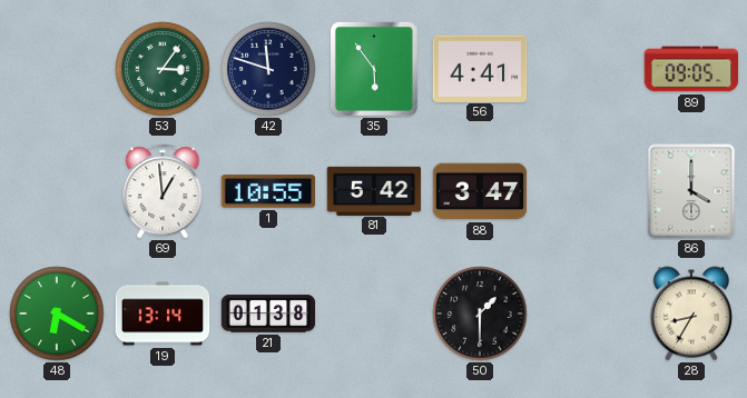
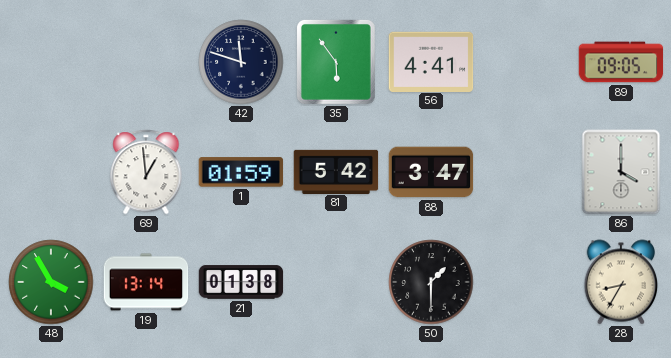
53: 3:06 -> none
1: 10:55 -> 01:59
48: 6:20 -> 3:55
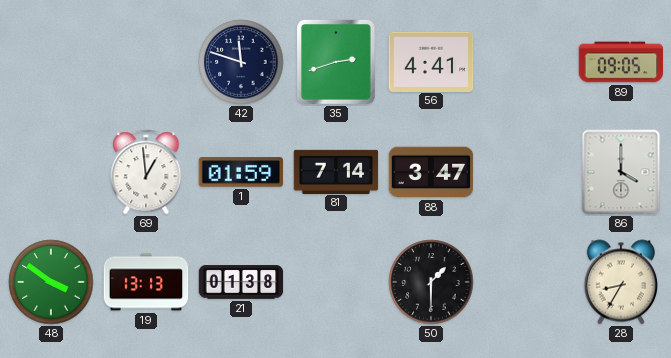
35: 5:54 -> 2:42
81: 5:42 -> 7:14
48: 3:55 -> 3:51
19: 13:14 -> 13:13
